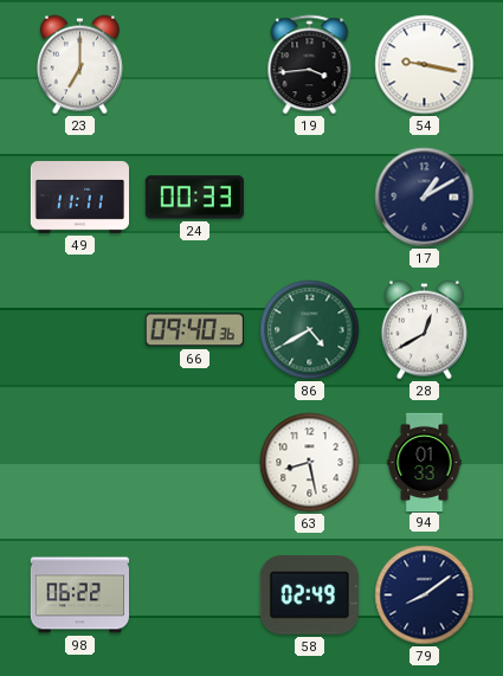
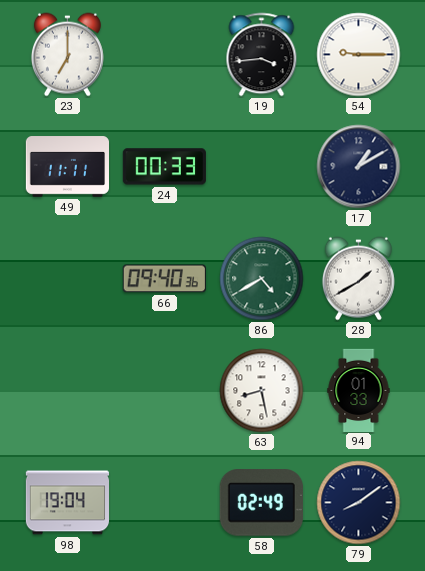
54: 9:17 -> 9:15
28: 12:40 -> 1:40
98: 06:22 -> 19:04
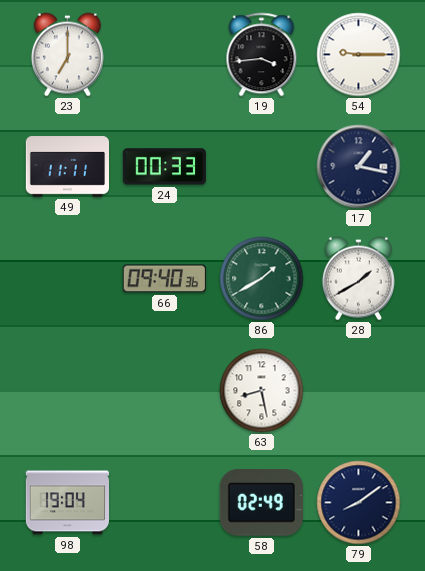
17: 1:10 -> 1:17
86: 4:40 -> 1:40
94: 01:33 -> none
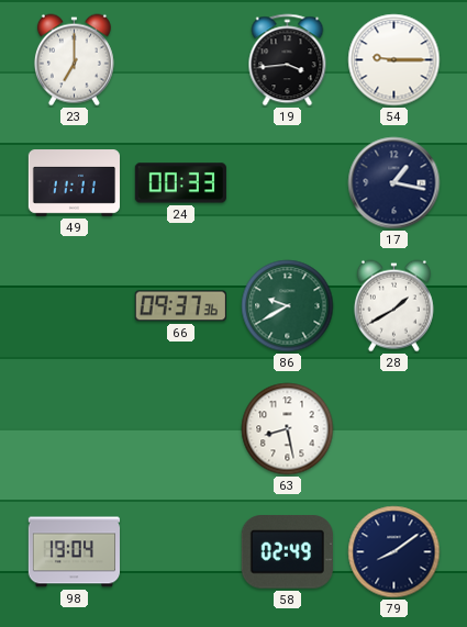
66: 09:40 -> 09:37
86: 1:40 -> 9:40
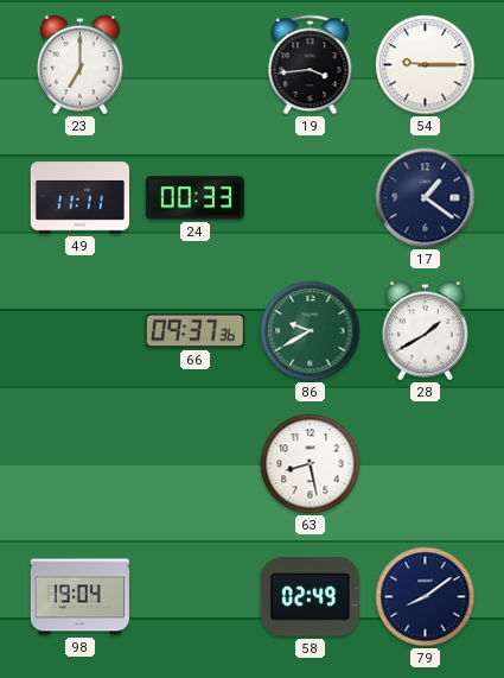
17: 1:17 -> 1:21
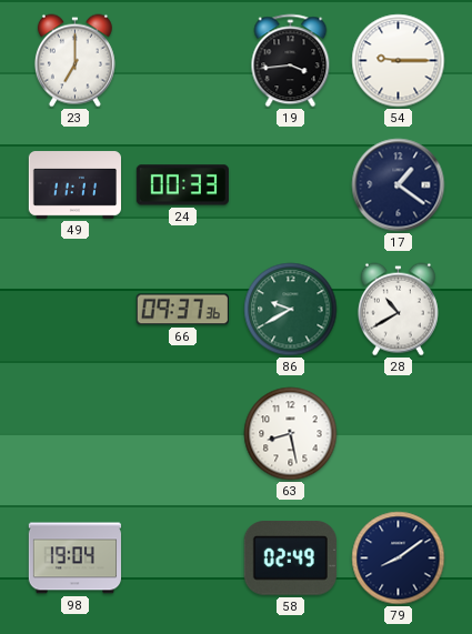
28: 1:40 -> 10:40
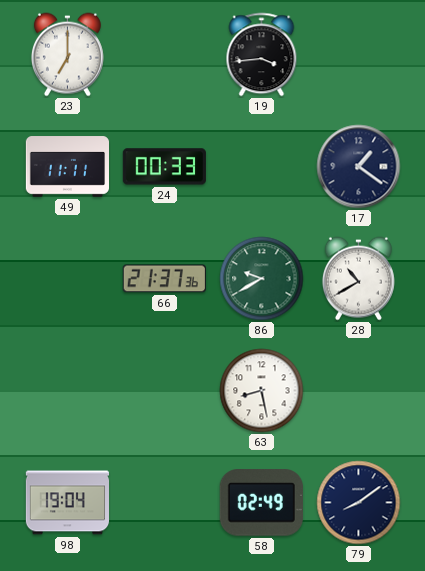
54: 9:15 -> none
66: 09:37 -> 21:37
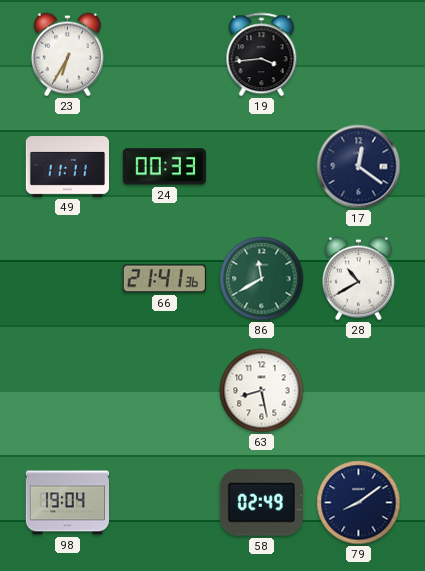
23: 7:00 -> 6:35
17: 1:21 -> 12:21
66: 21:37 -> 21:41
86: 9:40 -> 11:40
